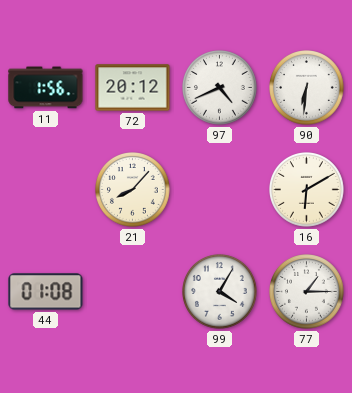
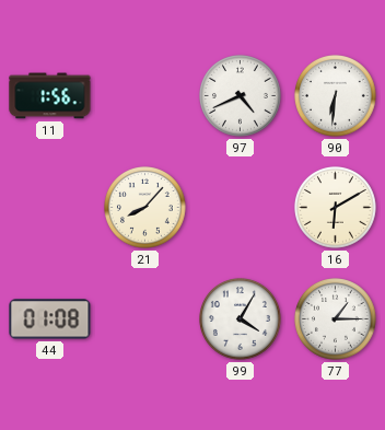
72: 20:12 -> none
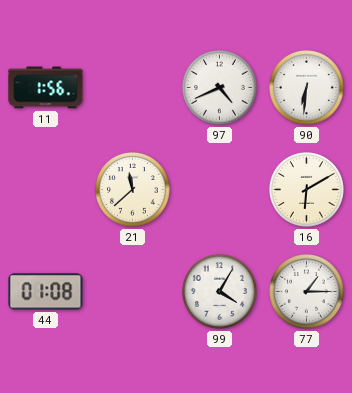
21: 8:07 -> 11:38
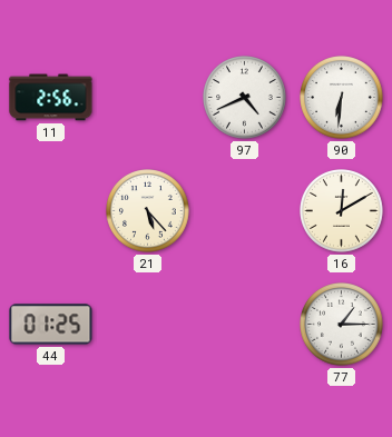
11: 1:56 -> 2:56
21: 11:38 -> 5:23
16: 6:10 -> 12:10
44: 01:08 -> 01:25
99: 4:05 -> none
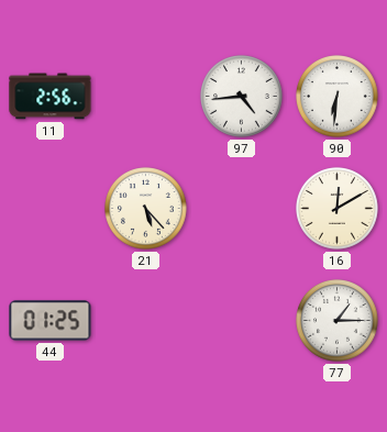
97: 4:41 -> 4:44
